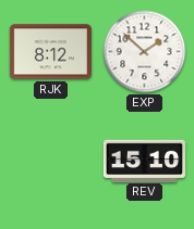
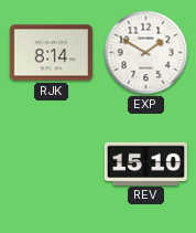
RJK: 8:12 -> 8:14
EXP: 1:52 -> 1:50
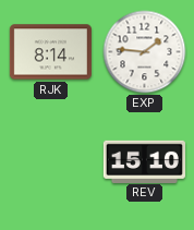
EXP: 1:50 -> 1:46
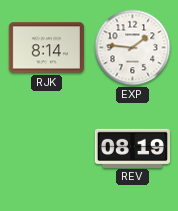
REV: 15:10 -> 08:19
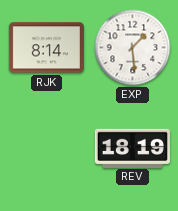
EXP: 1:46 -> 1:29
REV: 08:19 -> 18:19
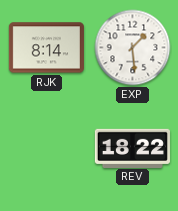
REV: 18:19 -> 18:22
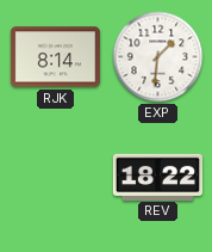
EXP: 1:29 -> 1:31
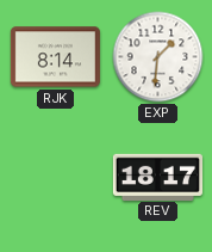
REV: 18:22 -> 18:17
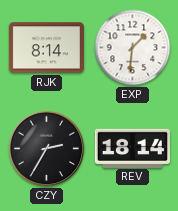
CZY: none -> 2:35
REV: 18:17 -> 18:14
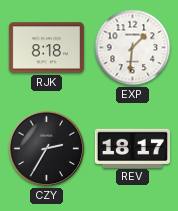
RJK: 8:14 -> 8:18
REV: 18:14 -> 18:17
